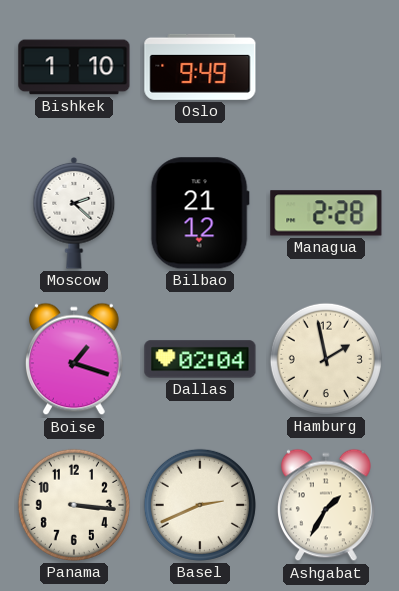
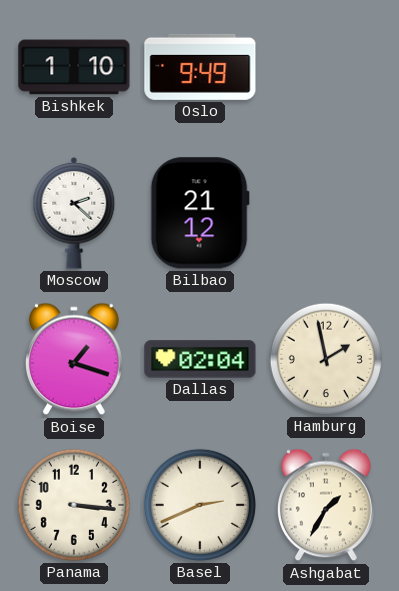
Managua: 2:28 -> none
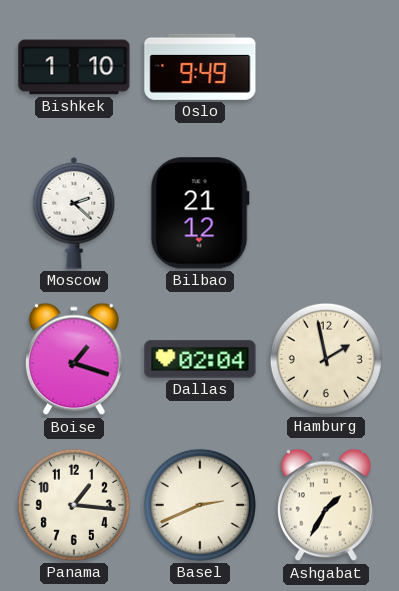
Panama: 3:16 -> 1:16
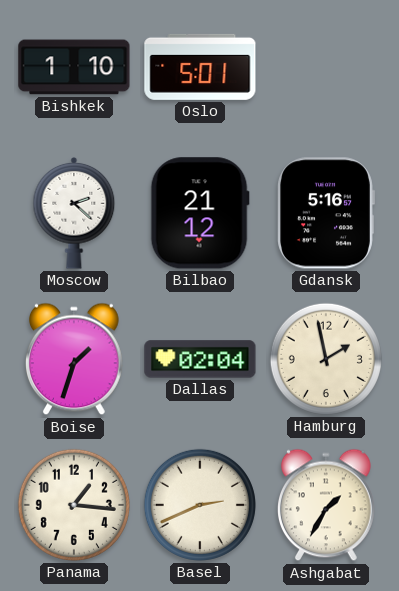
Oslo: 9:49 -> 5:01
Gdansk: none -> 5:16
Boise: 1:18 -> 1:33
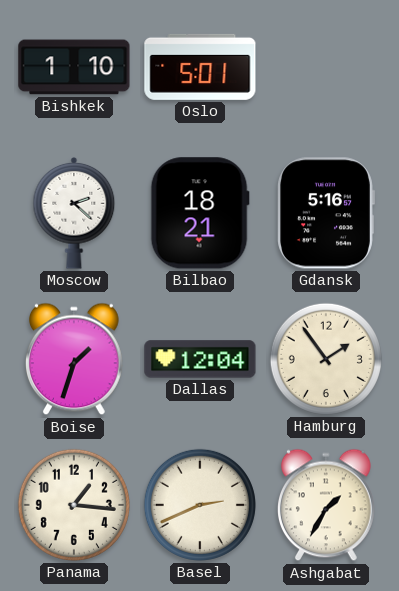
Bilbao: 21:12 -> 18:21
Dallas: 02:04 -> 12:04
Hamburg: 1:58 -> 1:54
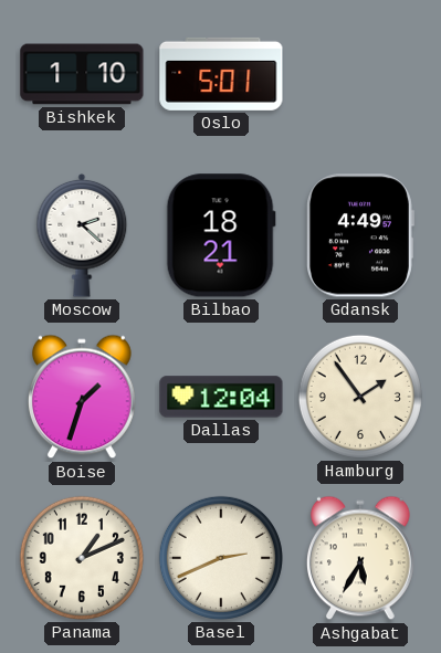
Gdansk: 5:16 -> 4:49
Panama: 1:16 -> 1:11
Ashgabat: 1:35 -> 5:35
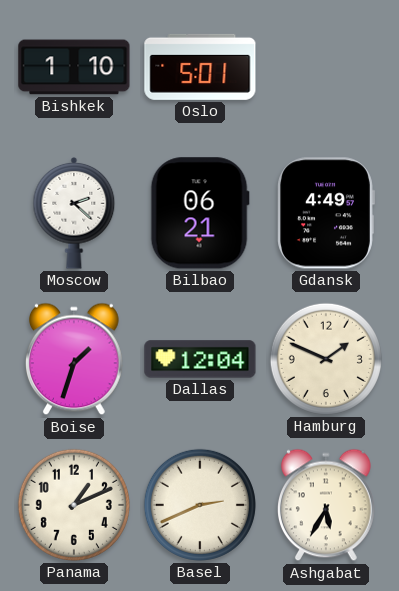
Bilbao: 18:21 -> 06:21
Hamburg: 1:54 -> 1:49
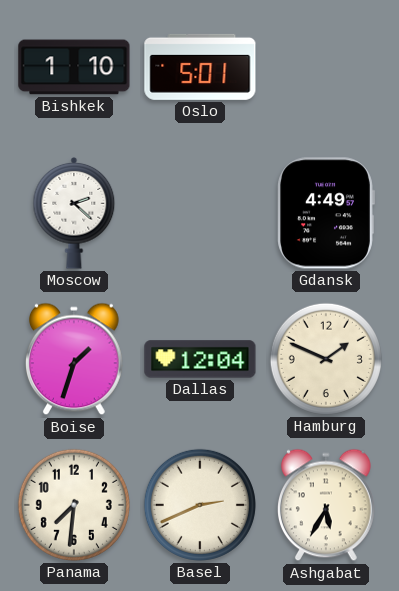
Bilbao: 06:21 -> none
Panama: 1:11 -> 7:31
